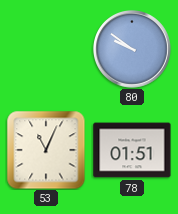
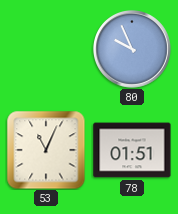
80: 9:51 -> 9:56
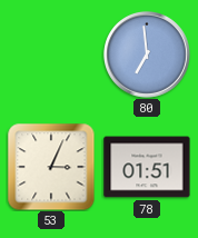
80: 9:56 -> 6:59
53: 11:04 -> 3:04
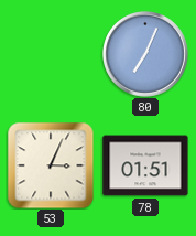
80: 6:59 -> 7:04
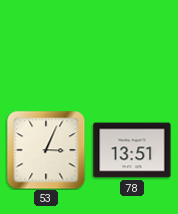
80: 7:04 -> none
78: 01:51 -> 13:51
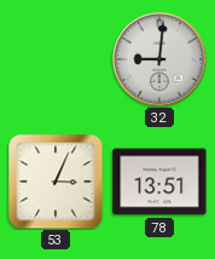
32: none -> 9:01
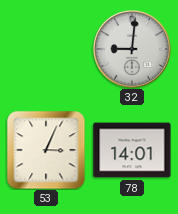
78: 13:51 -> 14:01
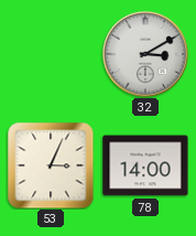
32: 9:01 -> 3:10
78: 14:01 -> 14:00
